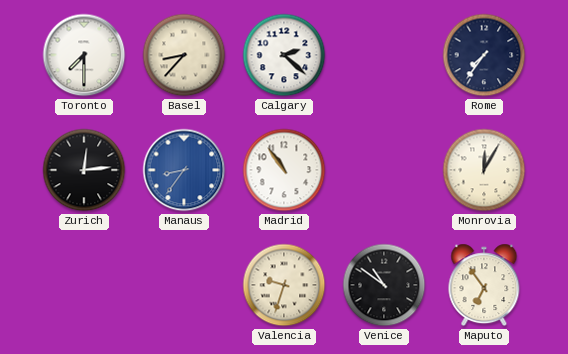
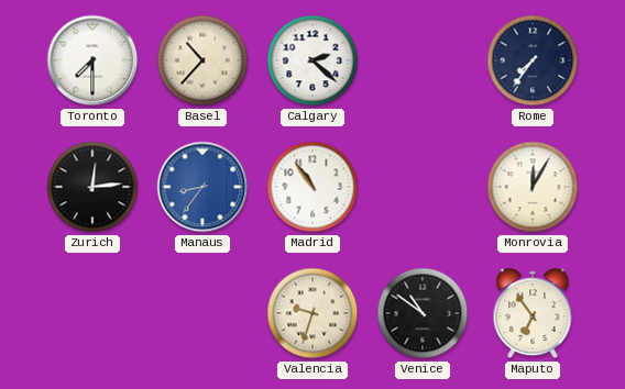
Basel: 8:37 -> 10:37
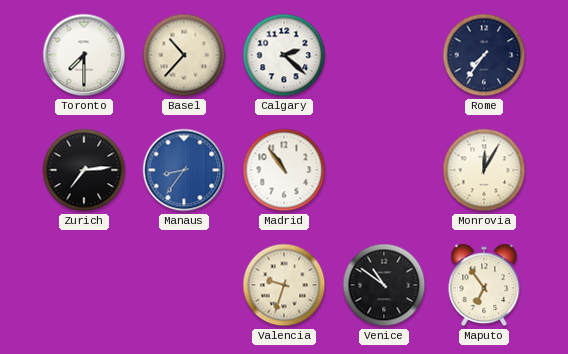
Zurich: 12:14 -> 7:14
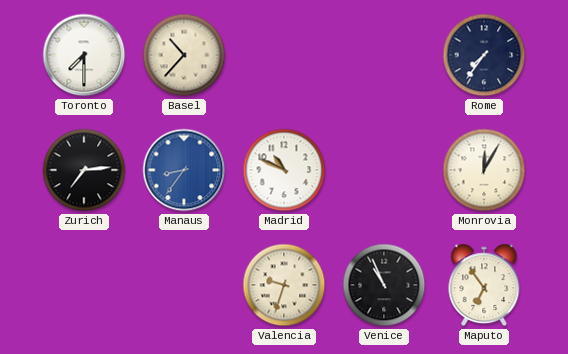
Calgary: 2:22 -> none
Madrid: 10:54 -> 10:49
Venice: 10:51 -> 10:56
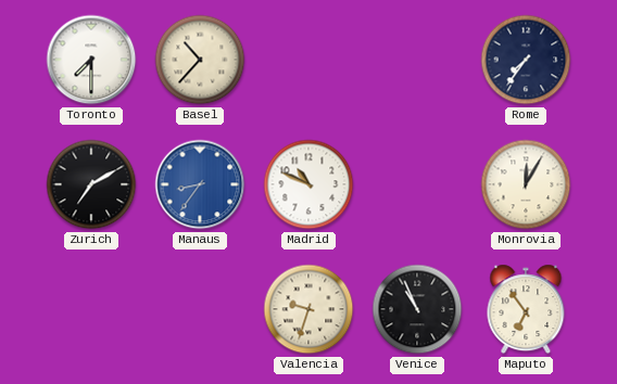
Zurich: 7:14 -> 7:10
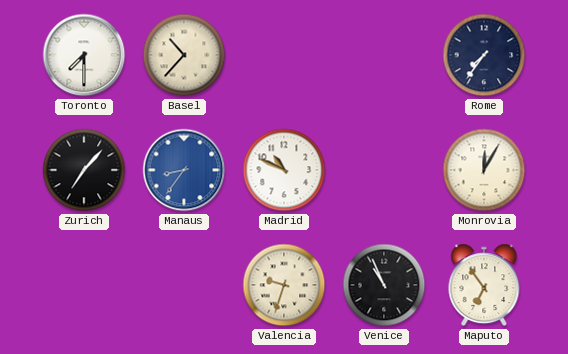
Zurich: 7:10 -> 7:07
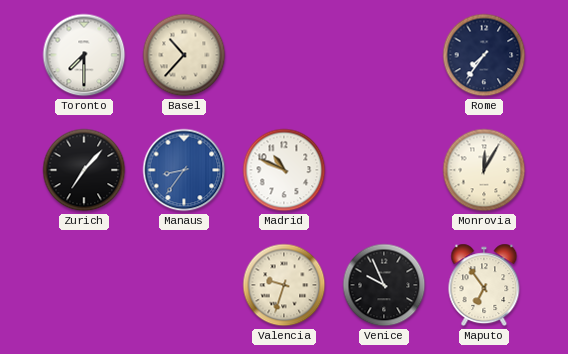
Venice: 10:56 -> 9:56
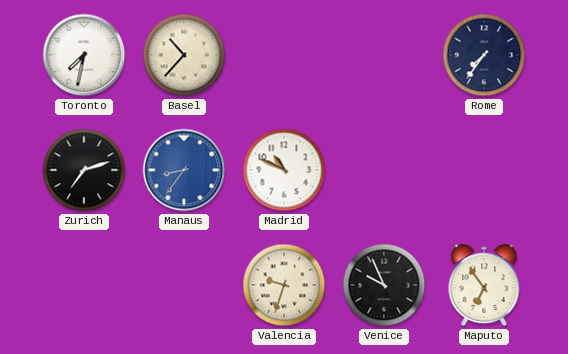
Toronto: 7:30 -> 7:32
Zurich: 7:07 -> 7:12
Monrovia: 12:05 -> none
